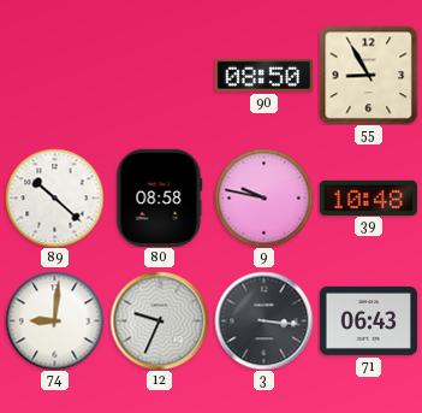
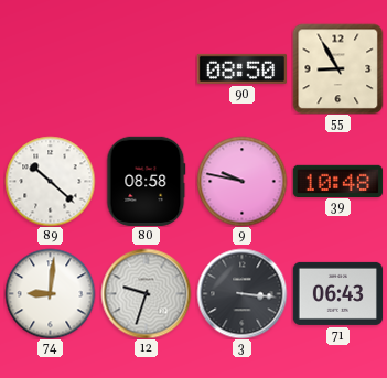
12: 9:34 -> 9:33
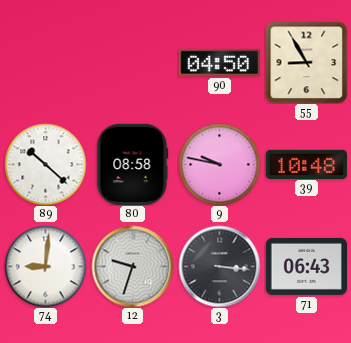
90: 08:50 -> 04:50
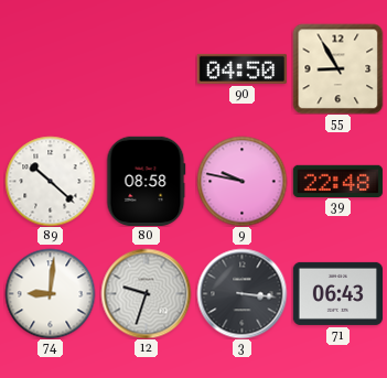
39: 10:48 -> 22:48
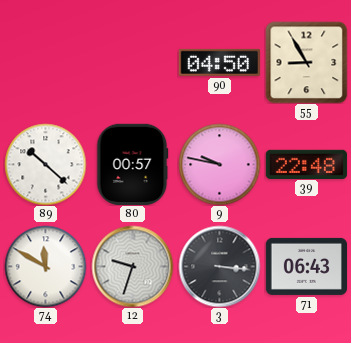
80: 08:58 -> 00:57
74: 9:01 -> 11:50
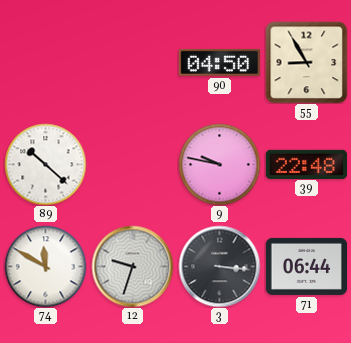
80: 00:57 -> none
71: 06:43 -> 06:44
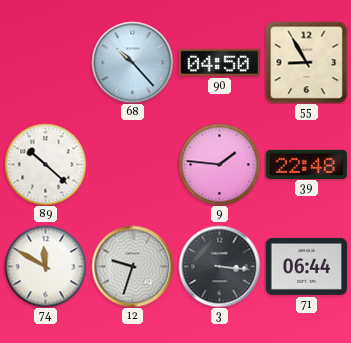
68: none -> 10:23
9: 9:47 -> 1:46
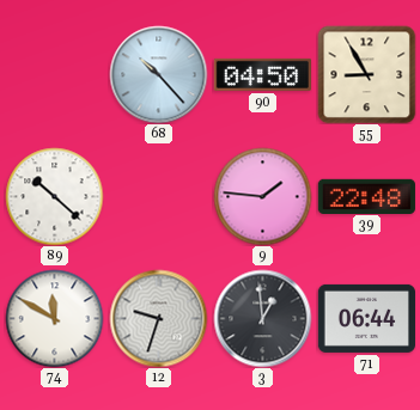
3: 3:16 -> 12:59
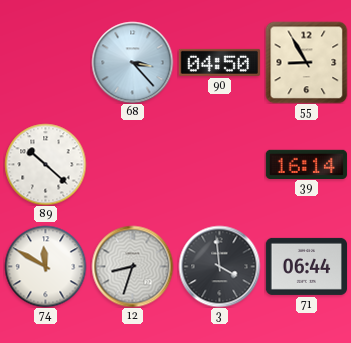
68: 10:23 -> 3:23
9: 1:46 -> none
39: 22:48 -> 16:14
12: 9:33 -> 8:33
3: 12:59 -> 3:59
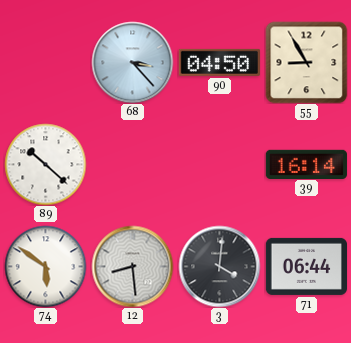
74: 11:50 -> 5:51
12: 8:33 -> 8:29
3: 3:59 -> 4:01
